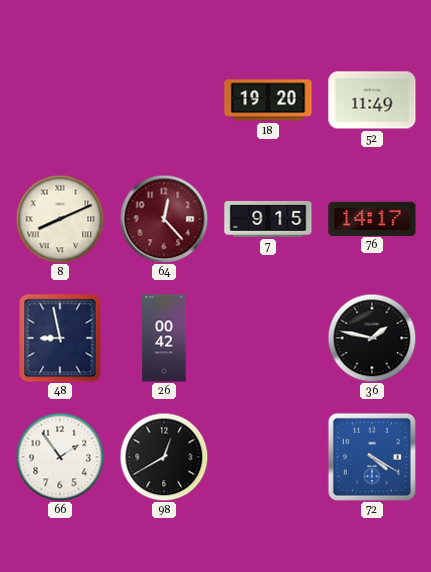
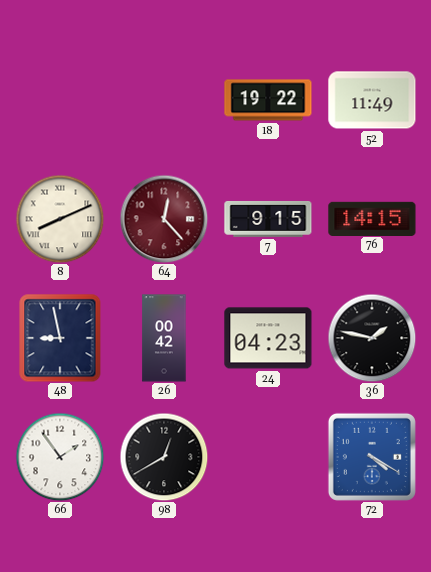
18: 19:20 -> 19:22
76: 14:17 -> 14:15
24: none -> 04:23
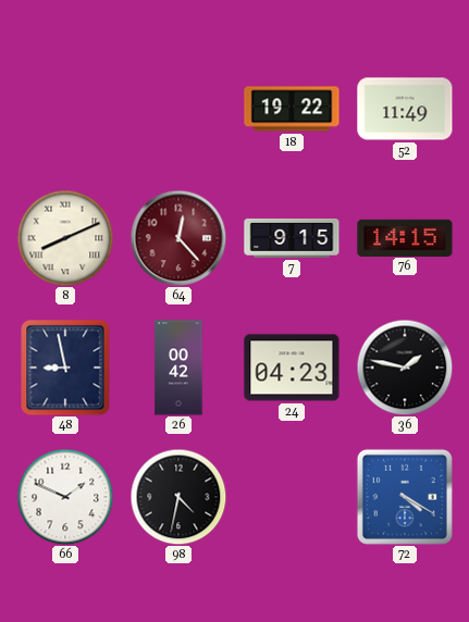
66: 1:54 -> 1:49
98: 12:40 -> 4:32
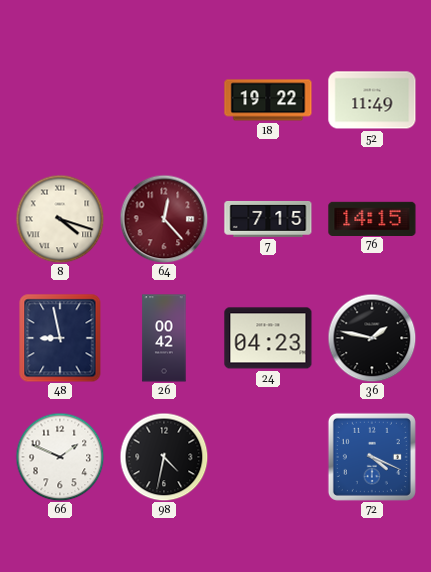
8: 8:11 -> 4:18
7: 9:15 -> 7:15
72: 4:20 -> 4:19
